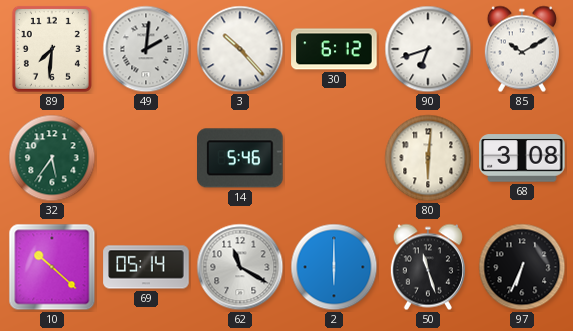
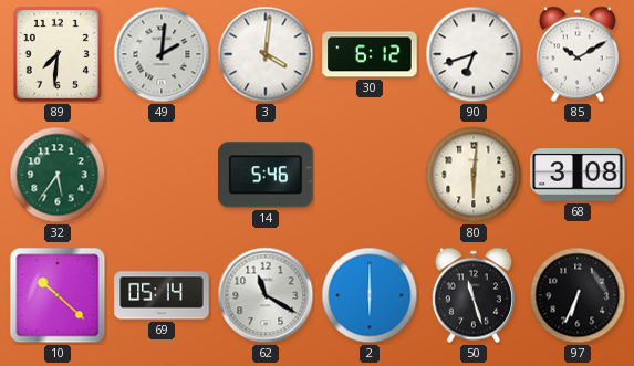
3: 10:23 -> 4:01
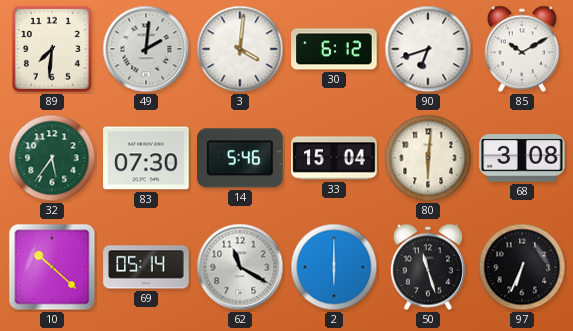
83: none -> 07:30
33: none -> 15:04
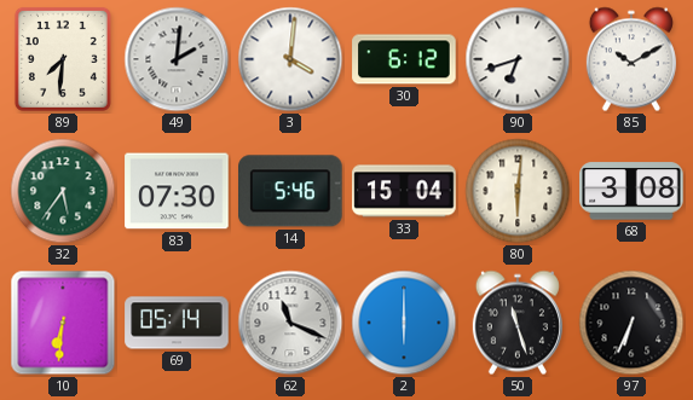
10: 10:22 -> 6:31
62: 11:20 -> 11:19
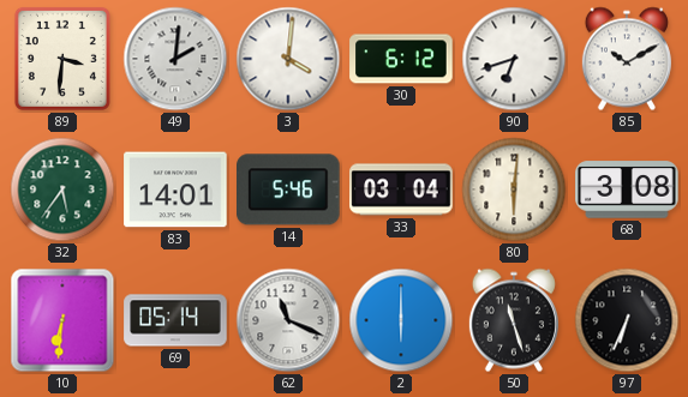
89: 7:31 -> 3:31
83: 07:30 -> 14:01
33: 15:04 -> 03:04
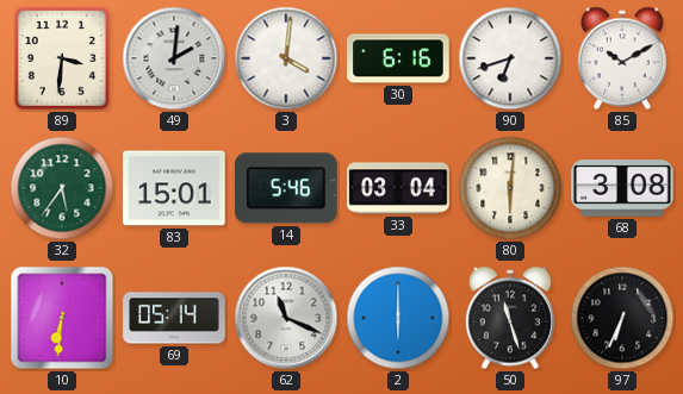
30: 6:12 -> 6:16
83: 14:01 -> 15:01
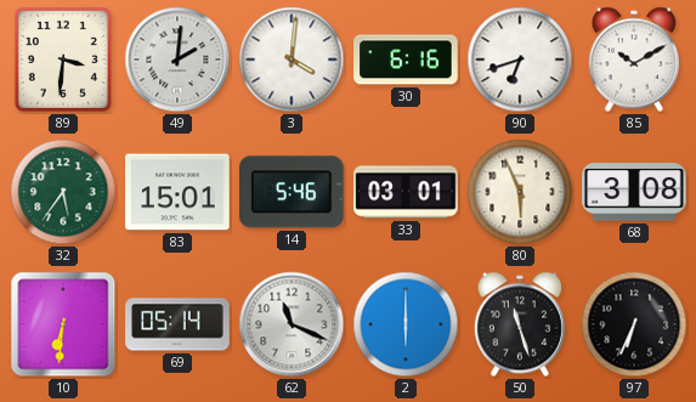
33: 03:04 -> 03:01
80: 6:01 -> 5:56
